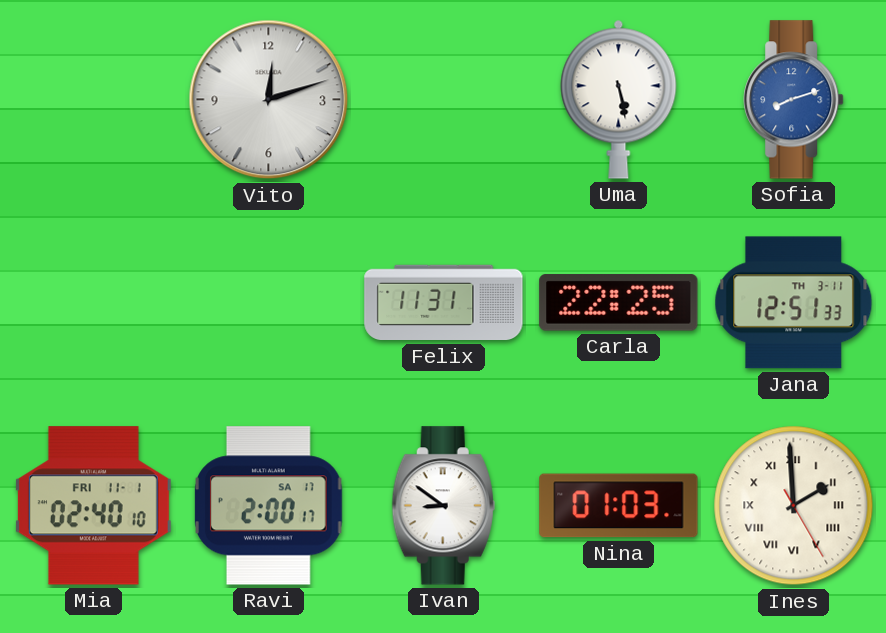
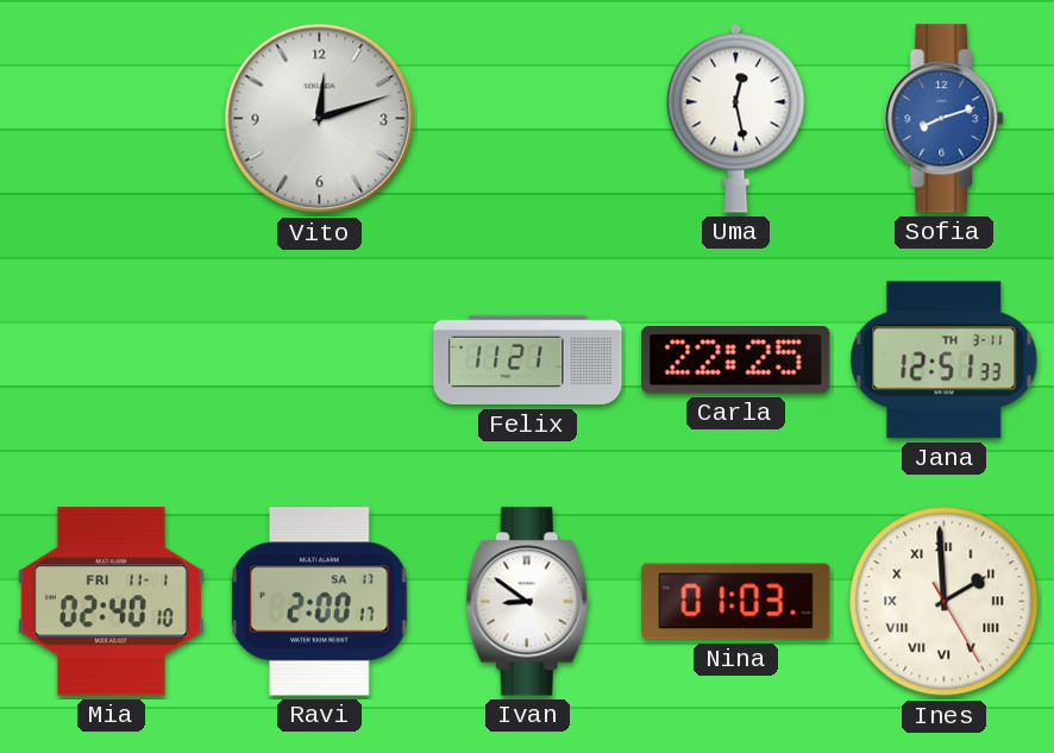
Uma: 5:28 -> 12:28
Felix: 11:31 -> 11:21
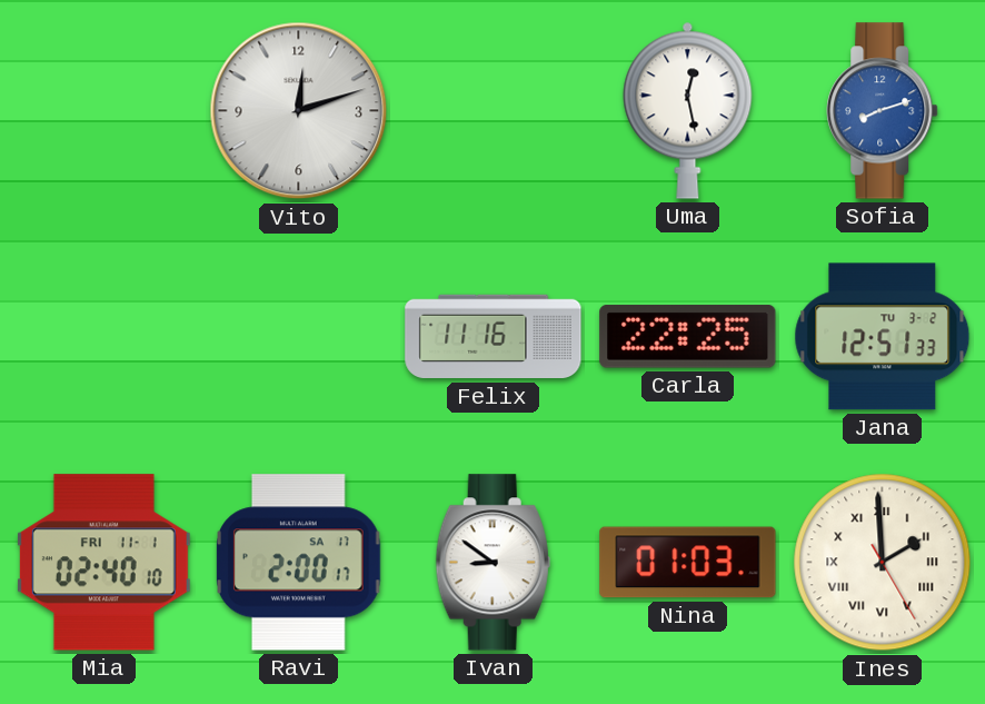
Felix: 11:21 -> 11:16
Jana date: TH 3-11 -> TU 3-2
